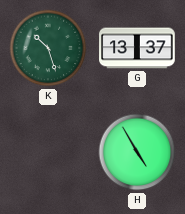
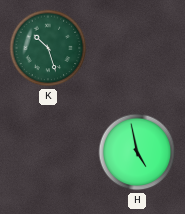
G: 13:37 -> none
H: 4:55 -> 4:58
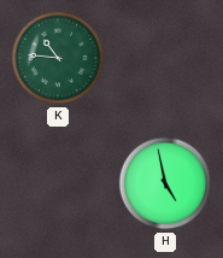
K: 10:27 -> 10:46
